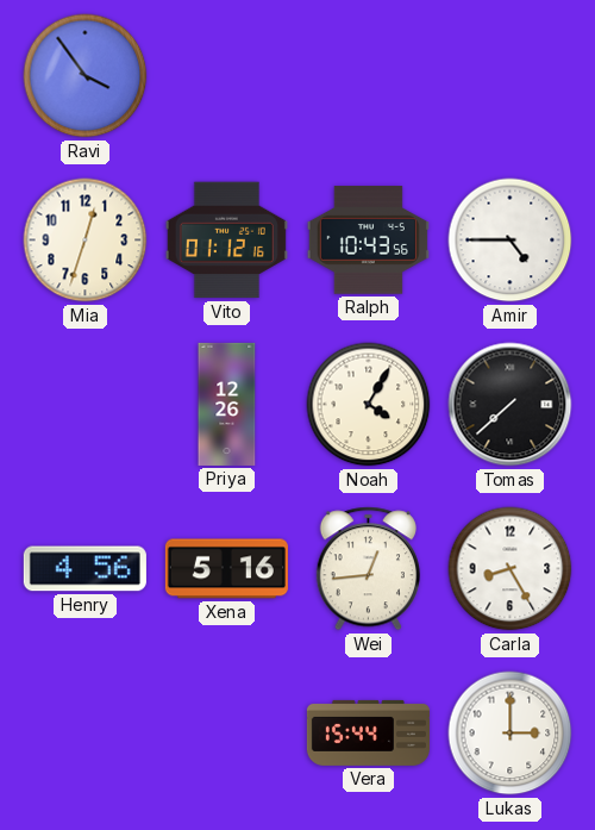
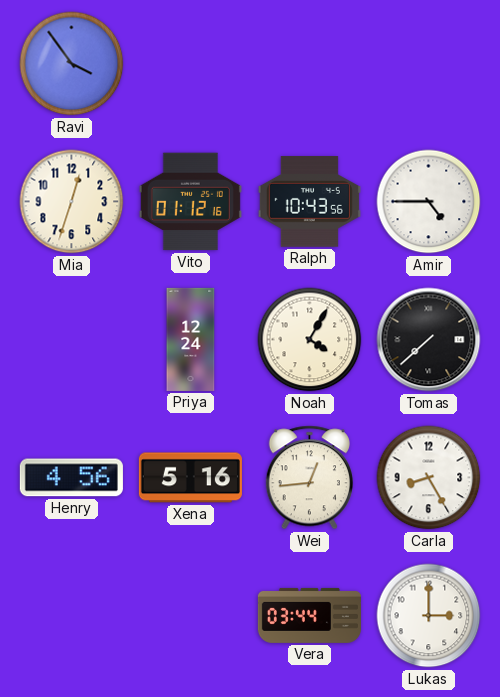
Priya: 12:26 -> 12:24
Vera: 15:44 -> 03:44
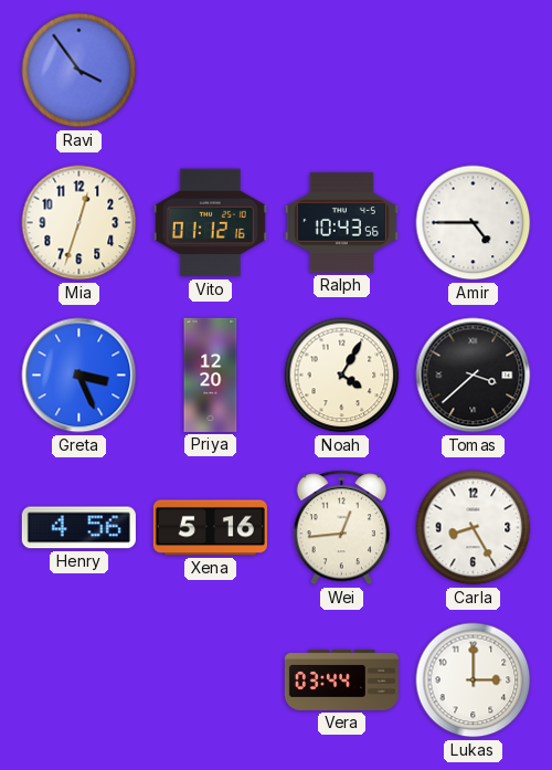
Greta: none -> 3:26
Priya: 12:24 -> 12:20
Tomas: 7:38 -> 3:38
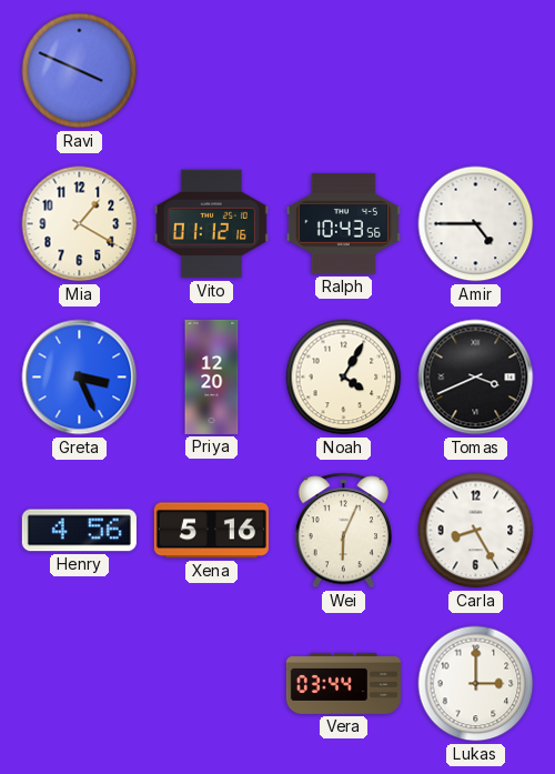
Ravi: 3:54 -> 3:49
Mia: 12:33 -> 1:20
Tomas: 3:38 -> 3:41
Wei: 12:44 -> 6:04
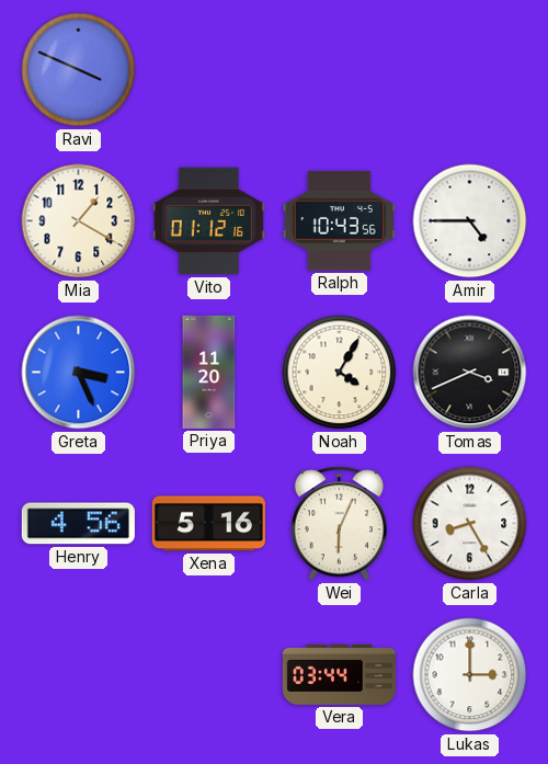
Priya: 12:20 -> 11:20
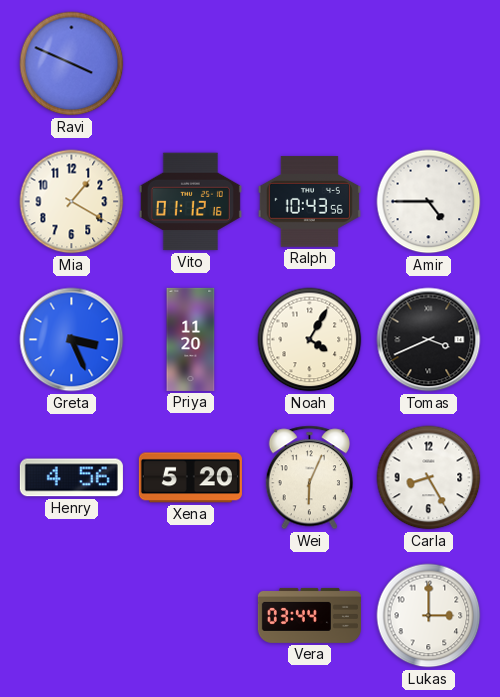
Xena: 5:16 -> 5:20
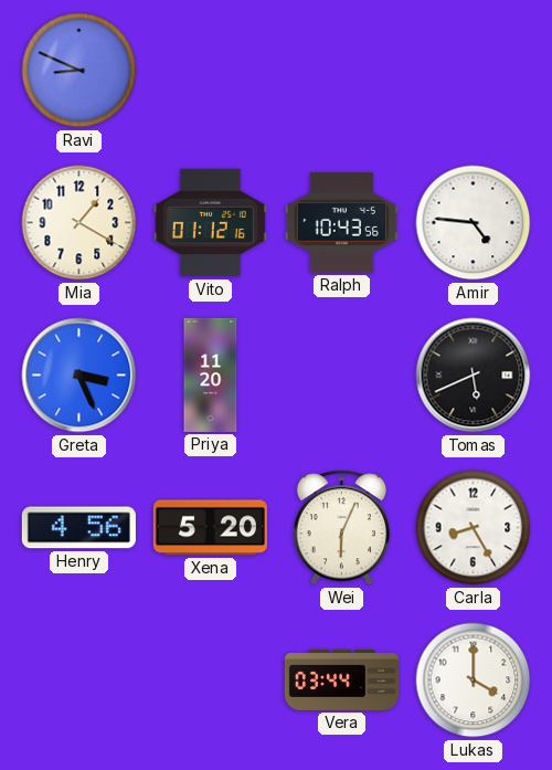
Ravi: 3:49 -> 8:49
Amir: 4:45 -> 4:46
Noah: 4:05 -> none
Tomas: 3:41 -> 5:41
Lukas: 3:00 -> 4:00
